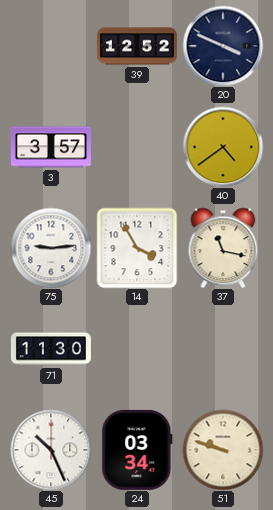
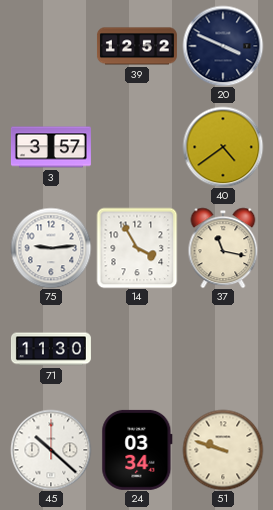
45: 10:26 -> 10:22
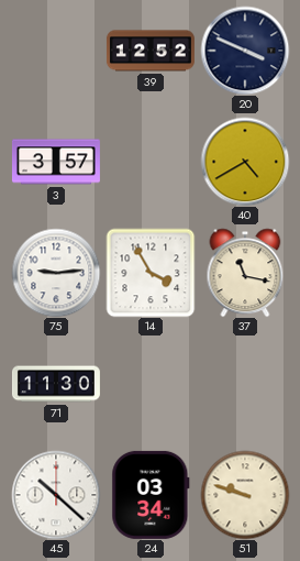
40: 4:39 -> 4:40
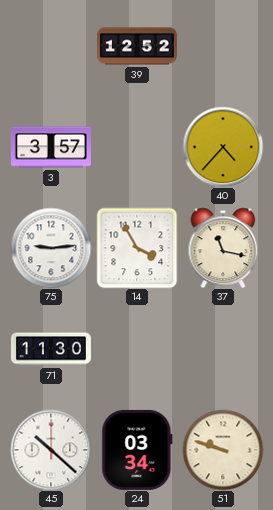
20: 3:49 -> none
40: 4:40 -> 4:37
